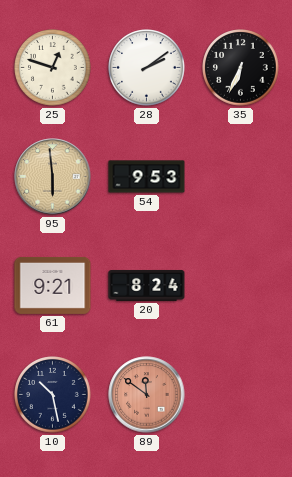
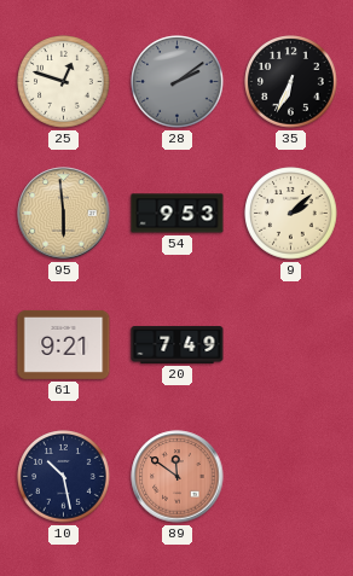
28 dial: white -> grey
9: none -> 2:08
20: 8:24 -> 7:49
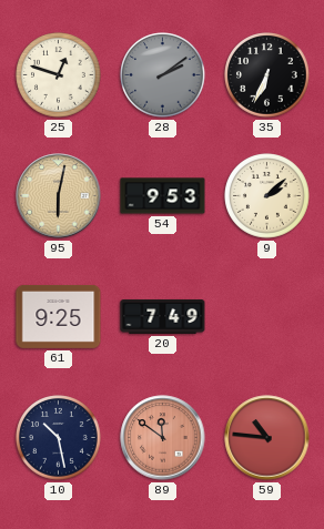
95: 5:59 -> 6:02
61: 9:21 -> 9:25
59: none -> 10:46
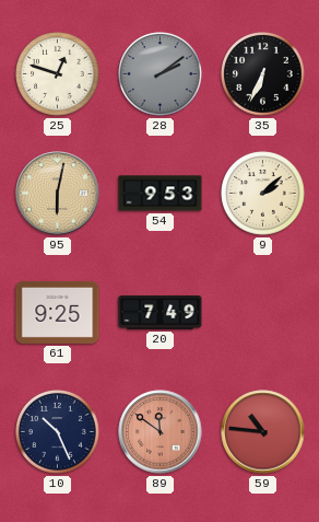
10: 10:28 -> 10:26
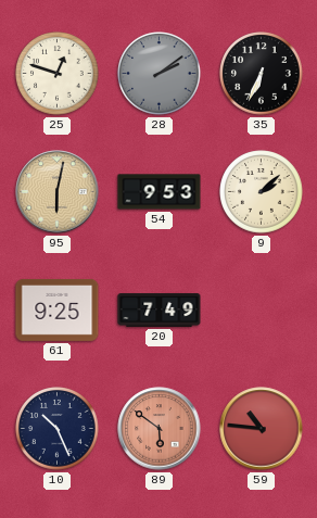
89: 11:51 -> 5:51
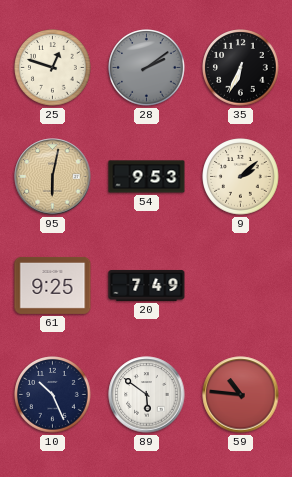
89 dial: salmon -> white
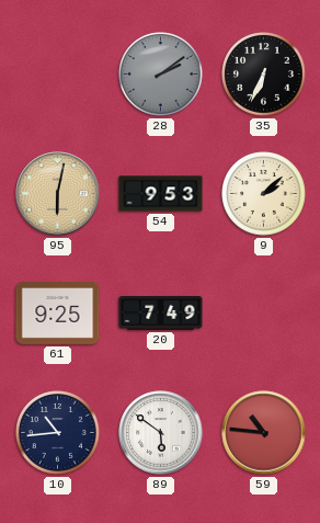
25: 12:48 -> none
10: 10:26 -> 10:44
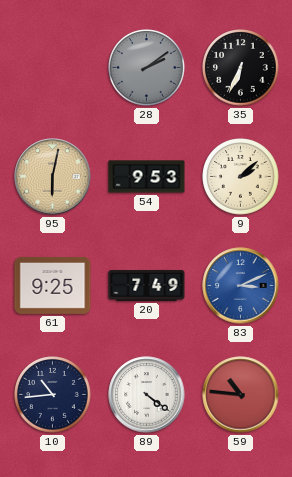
83: none -> 3:11
89: 5:51 -> 4:21
